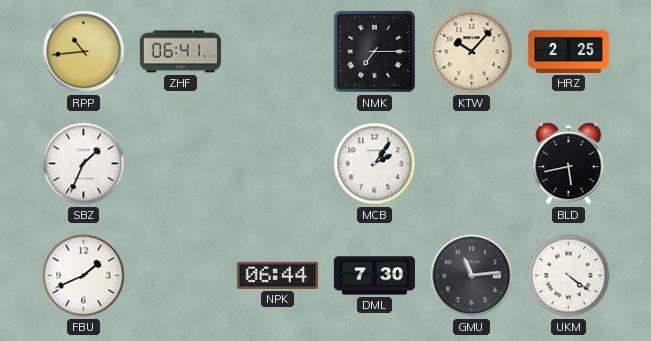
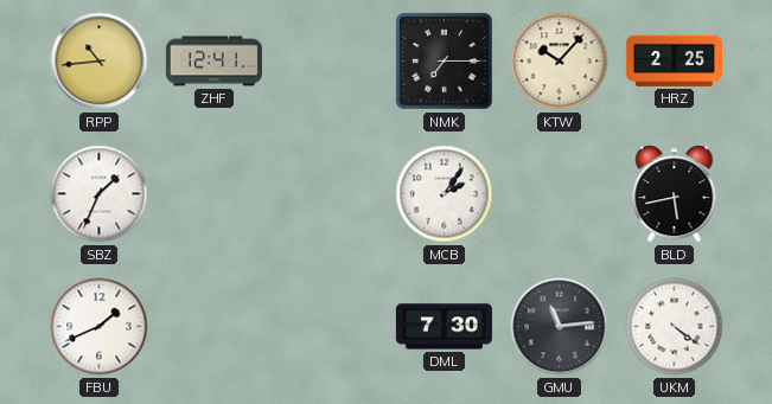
ZHF: 06:41 -> 12:41
NPK: 06:44 -> none
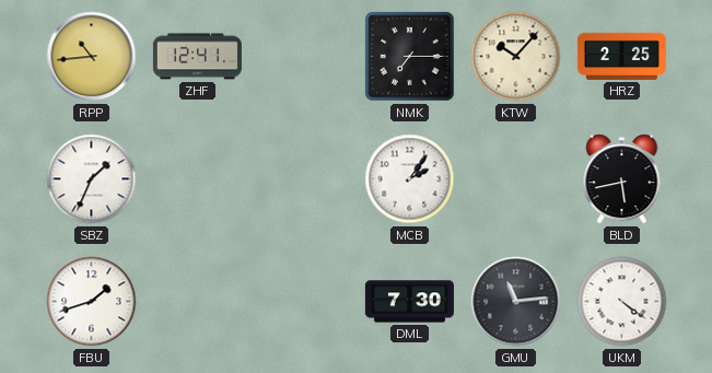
FBU: 1:41 -> 1:42
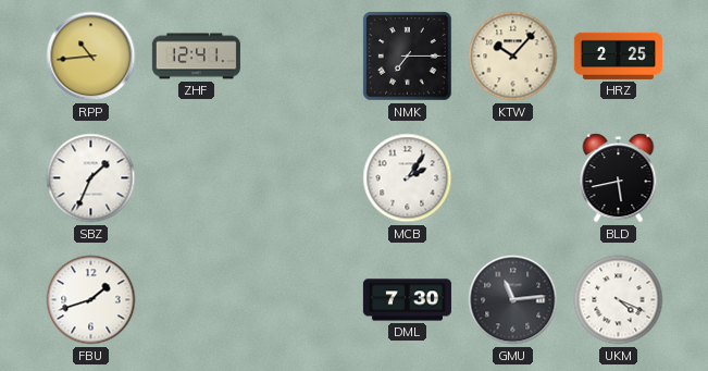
UKM: 4:21 -> 4:19
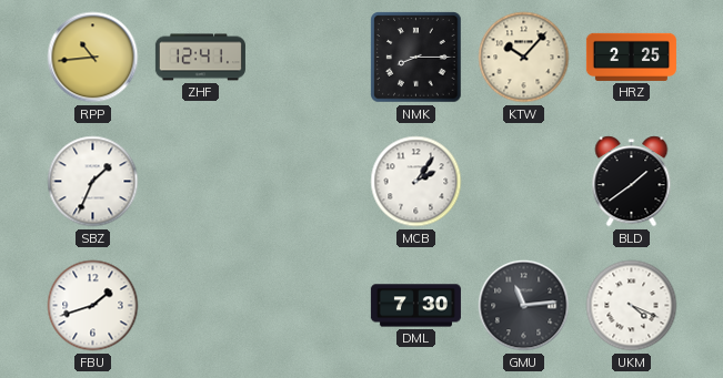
NMK: 7:15 -> 8:15
BLD: 5:43 -> 1:39
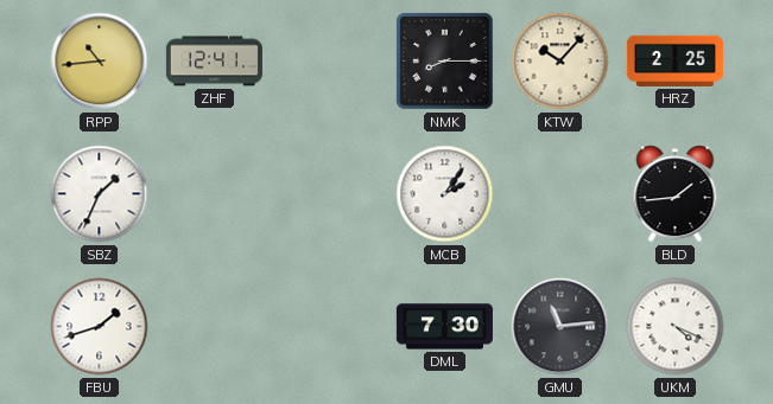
BLD: 1:39 -> 1:44
